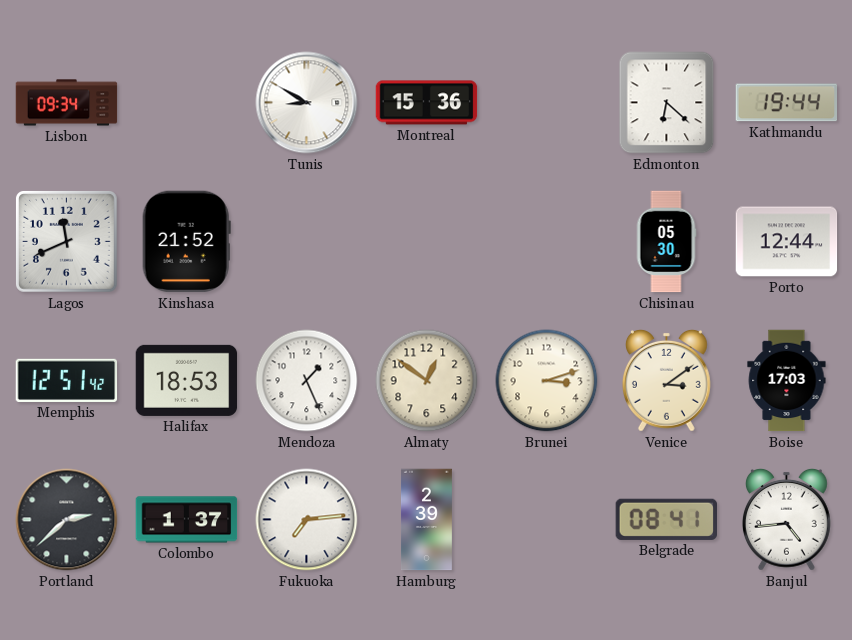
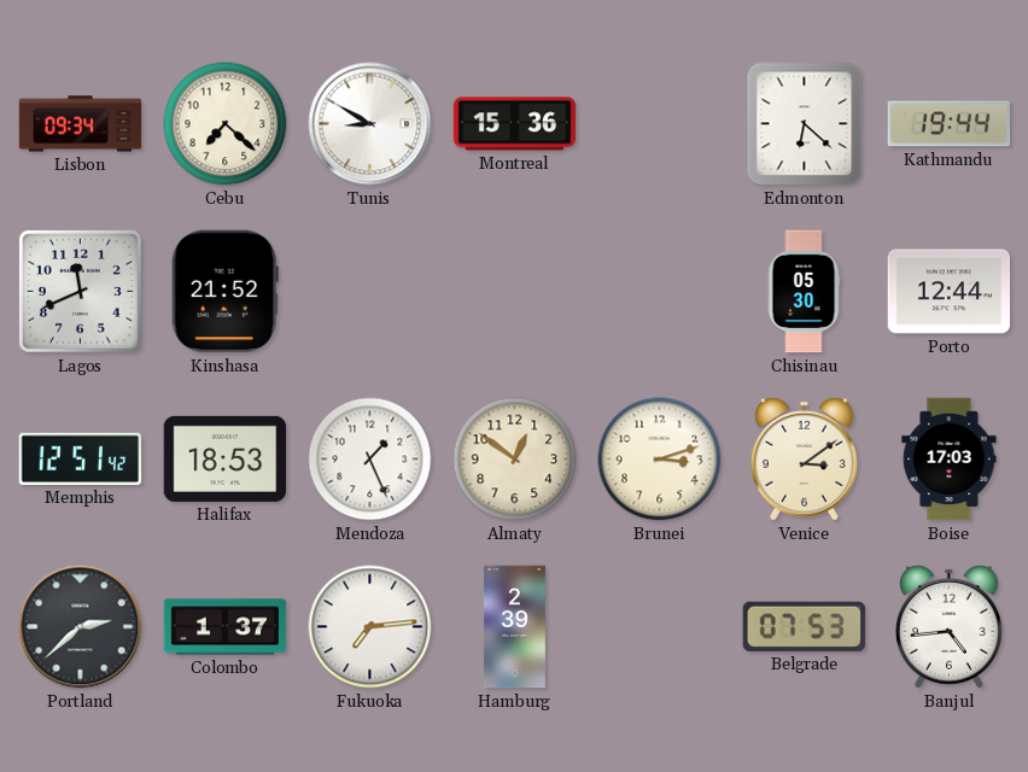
Cebu: none -> 7:22
Belgrade: 08:41 -> 07:53
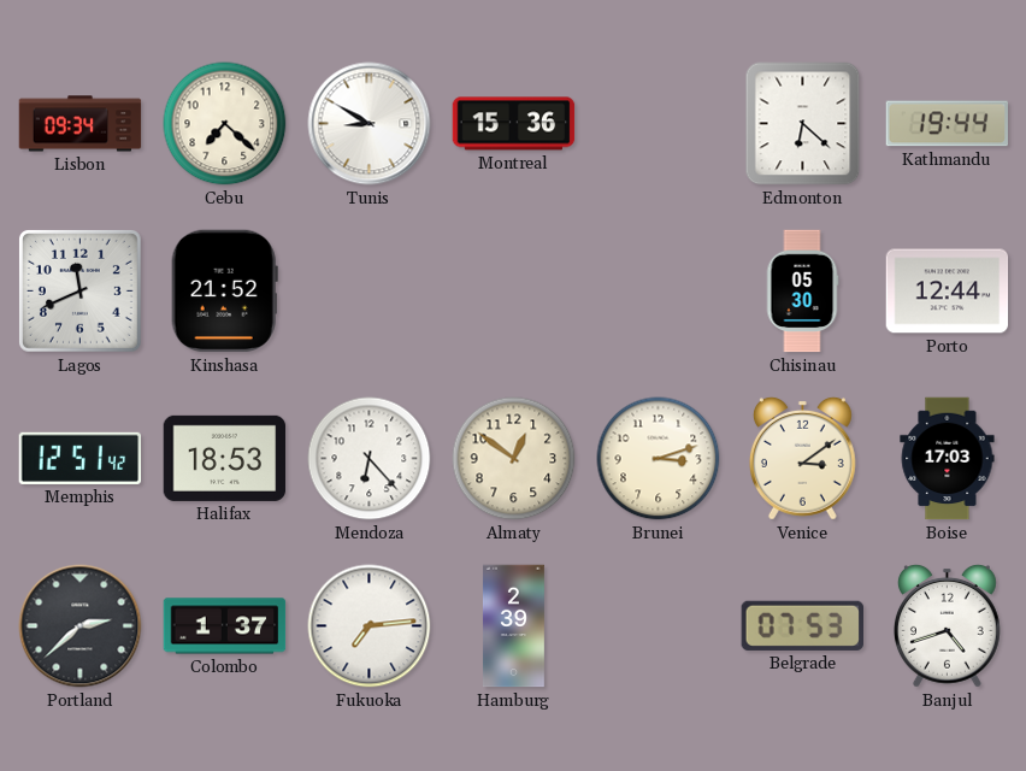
Mendoza: 1:26 -> 6:23
Banjul: 4:44 -> 4:42
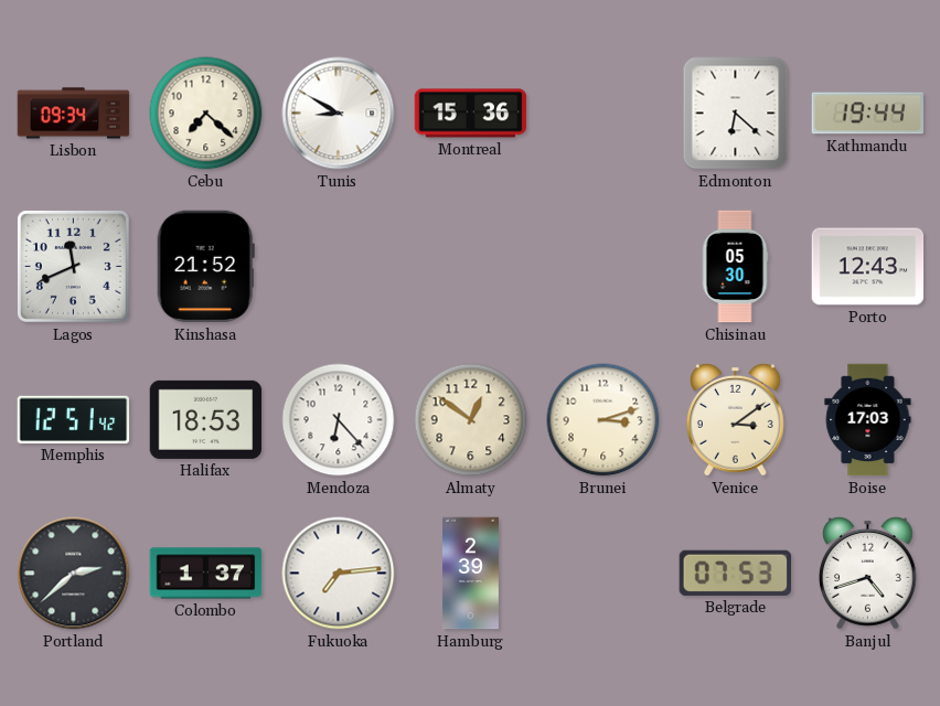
Porto: 12:44 -> 12:43
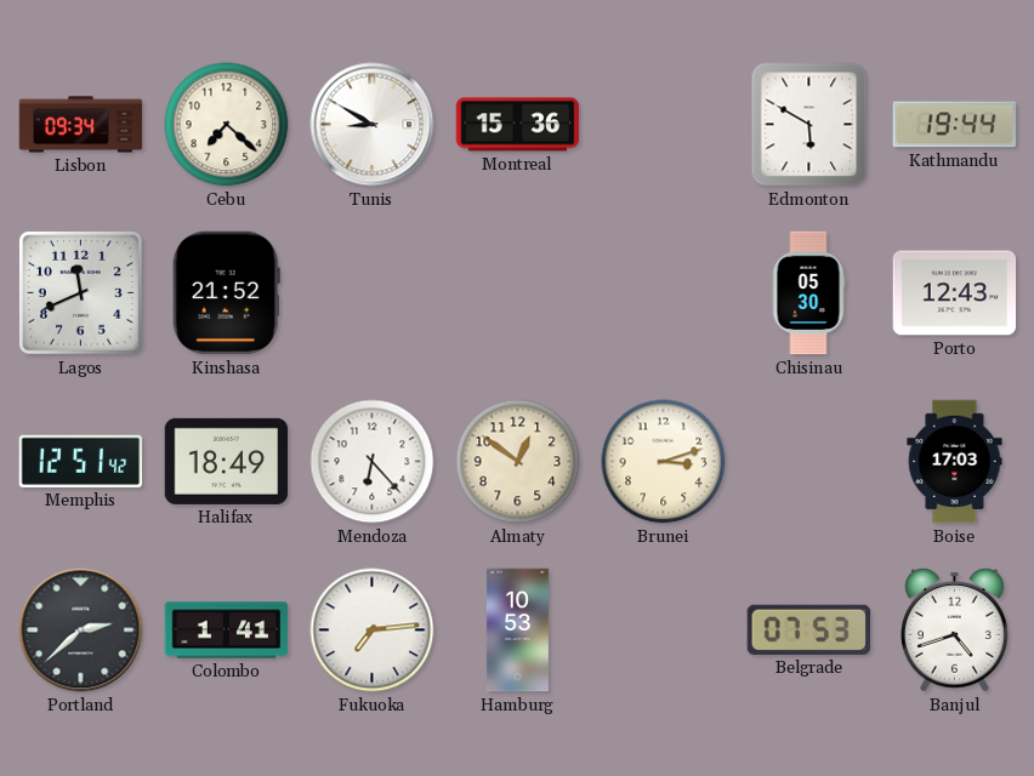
Edmonton: 6:22 -> 5:50
Halifax: 18:53 -> 18:49
Venice: 3:09 -> none
Colombo: 1:37 -> 1:41
Hamburg: 2:39 -> 10:53
